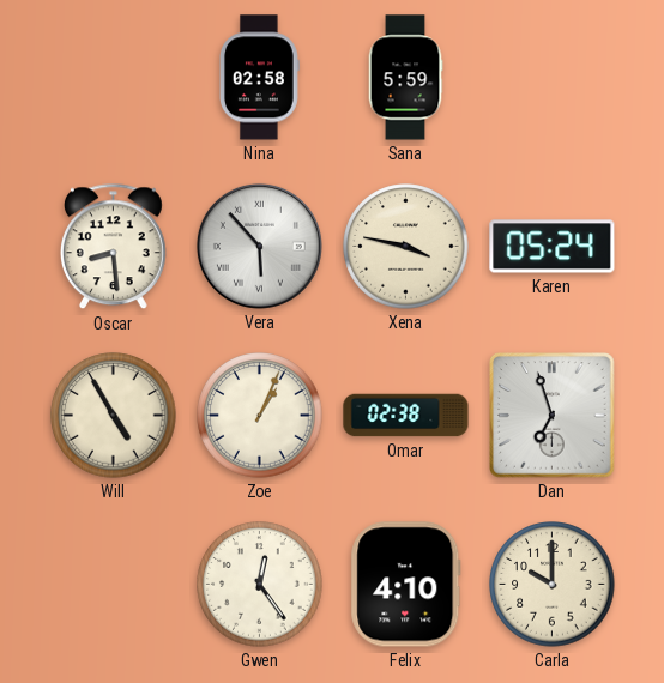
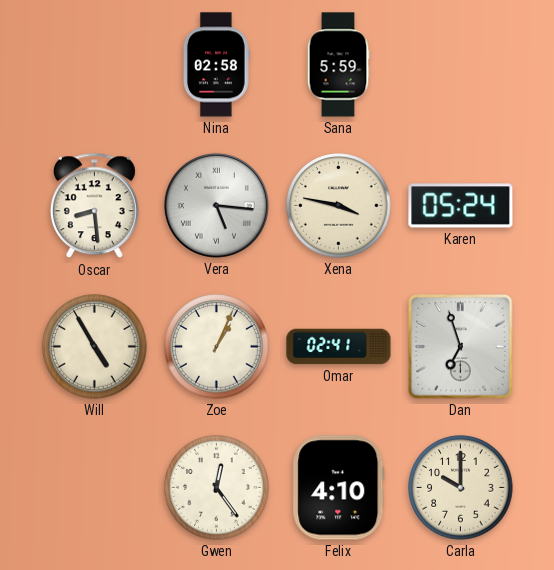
Vera: 5:53 -> 5:16
Omar: 02:38 -> 02:41
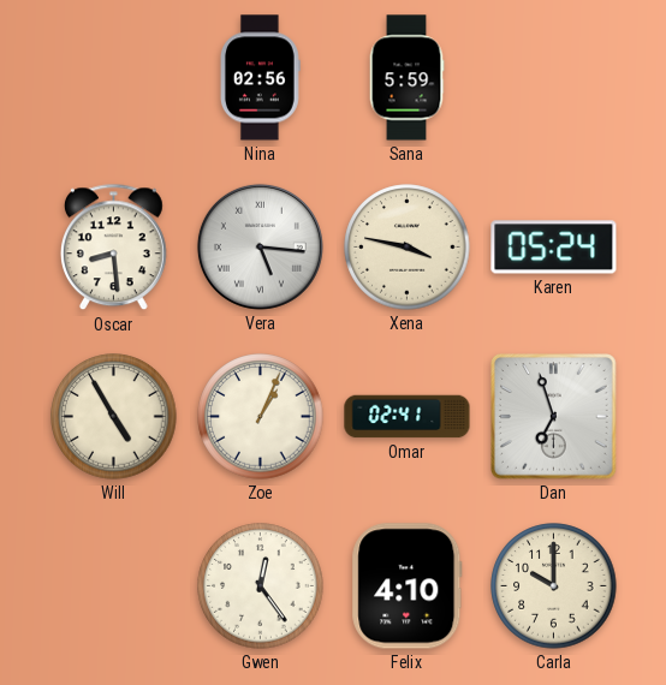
Nina: 02:58 -> 02:56
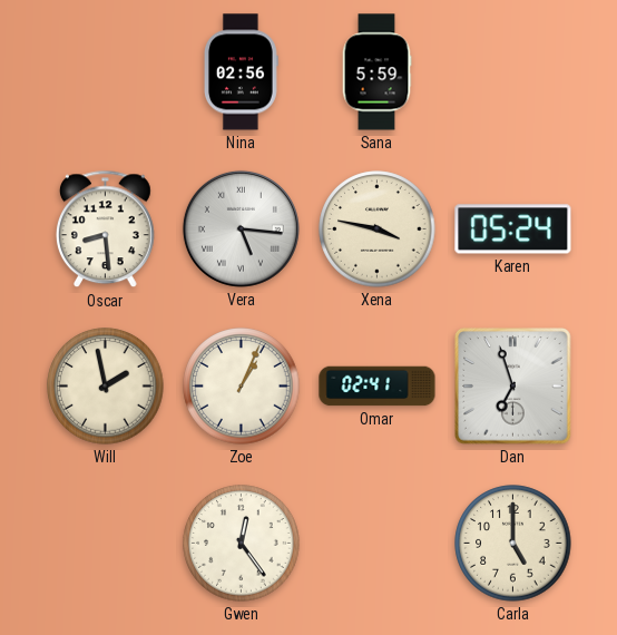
Will: 4:55 -> 1:58
Felix: 4:10 -> none
Carla: 10:00 -> 5:00
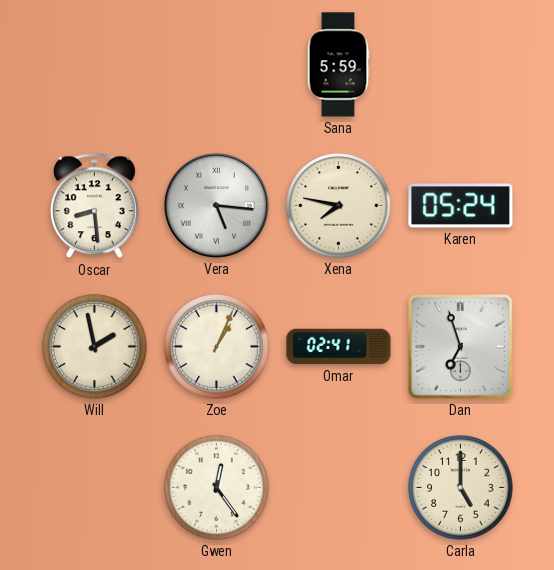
Nina: 02:56 -> none
Xena: 3:47 -> 7:47
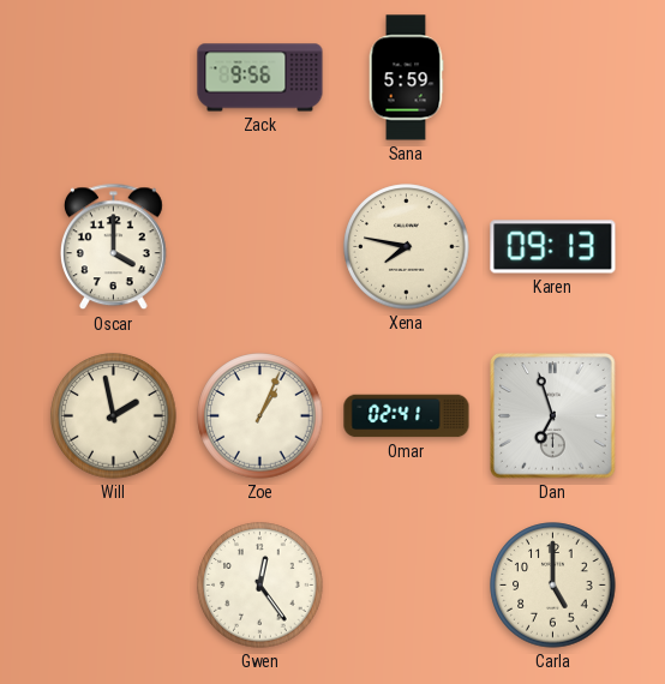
Zack: none -> 9:56
Oscar: 8:29 -> 4:00
Vera: 5:16 -> none
Karen: 05:24 -> 09:13
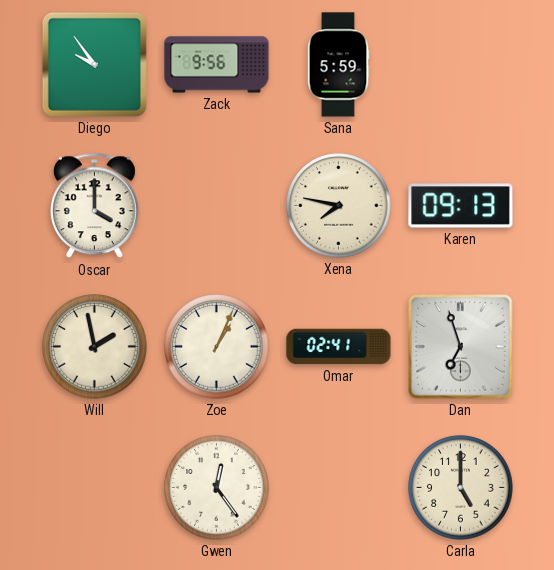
Diego: none -> 9:54
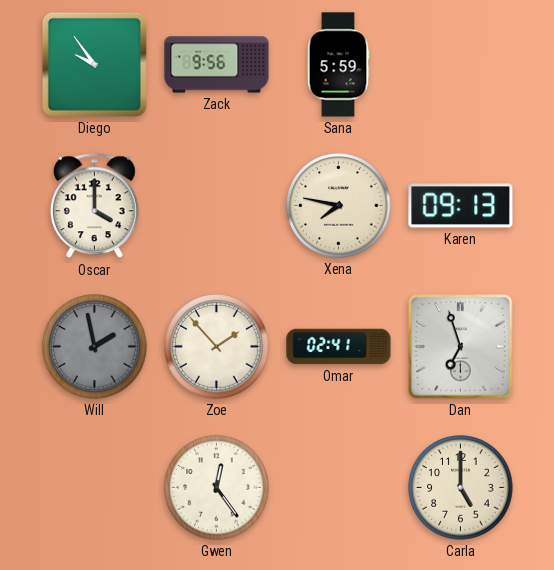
Will dial: cream -> grey
Zoe: 1:04 -> 1:53
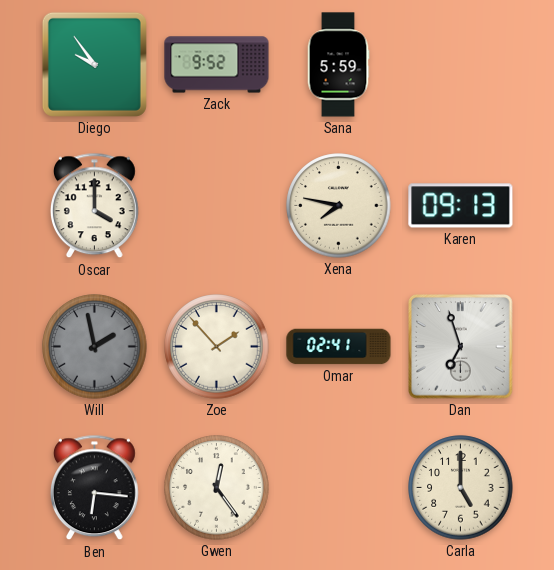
Zack: 9:56 -> 9:52
Ben: none -> 6:16
